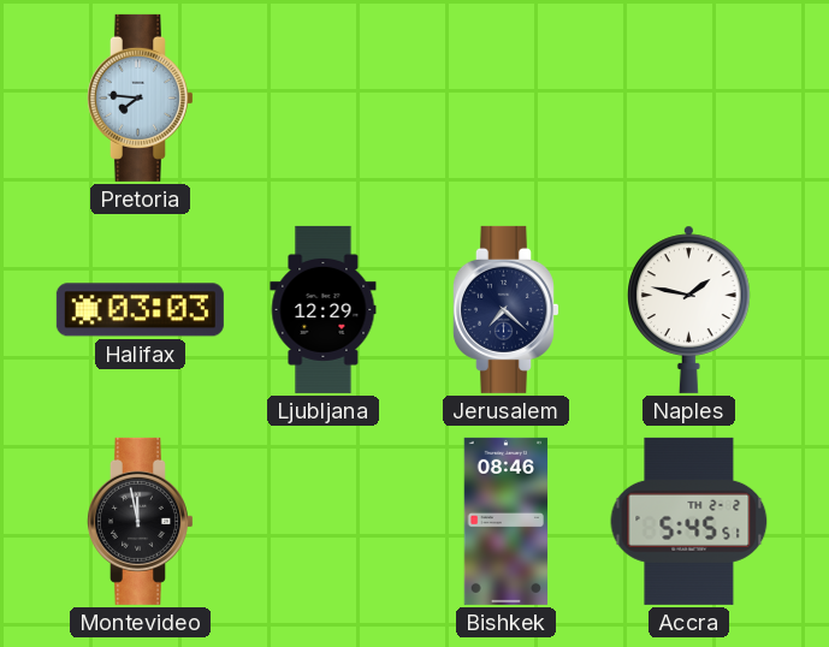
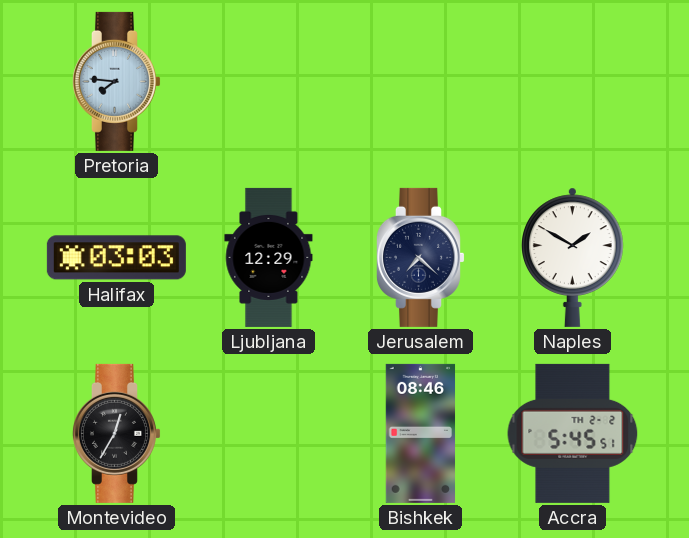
Naples: 1:47 -> 1:50
Montevideo: 11:58 -> 12:35
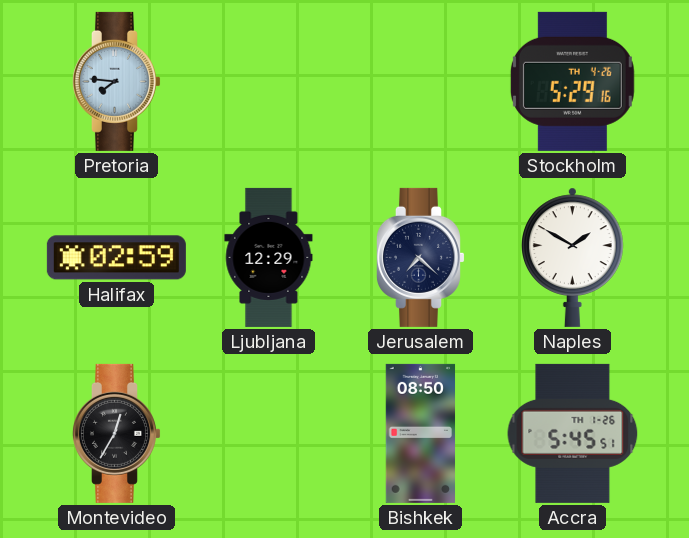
Stockholm: none -> 5:29
Halifax: 03:03 -> 02:59
Bishkek: 08:46 -> 08:50
Accra date: TH 2-2 -> TH 1-26
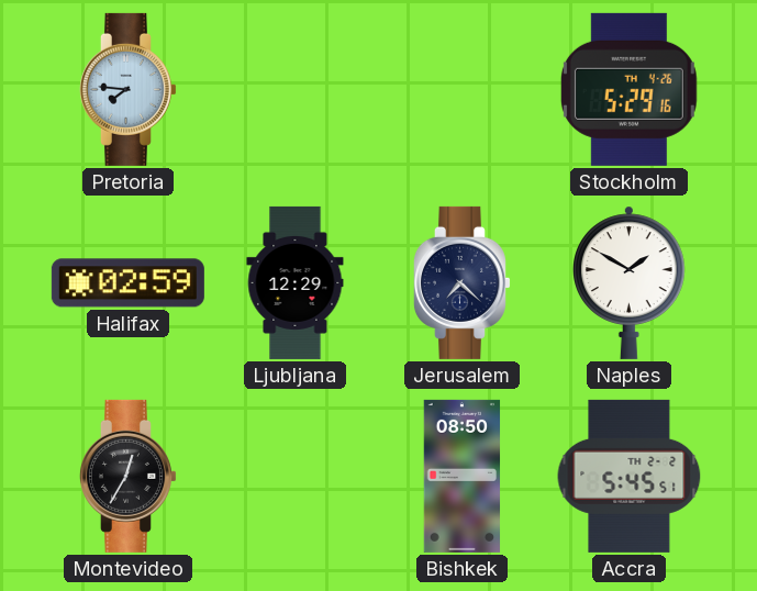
Accra date: TH 1-26 -> TH 2-2
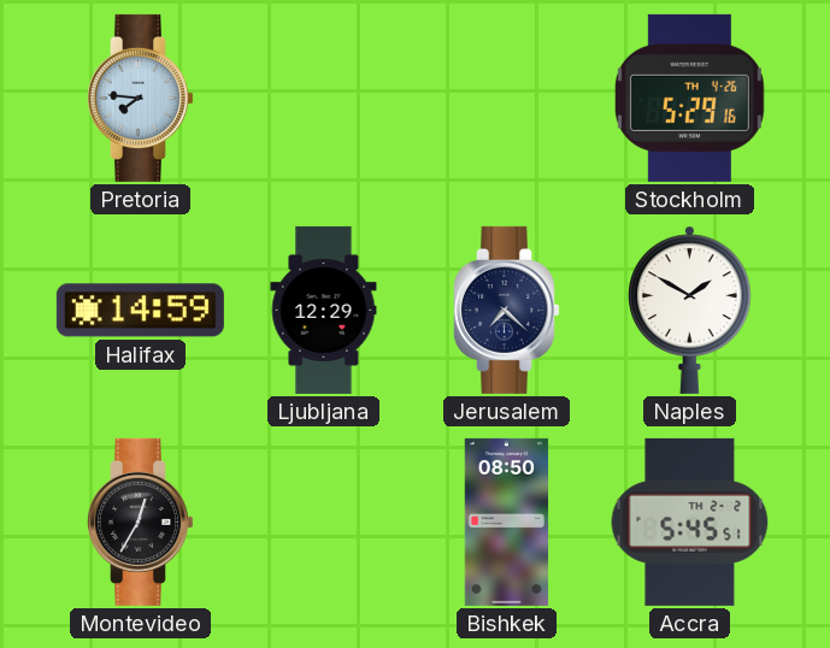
Halifax: 02:59 -> 14:59
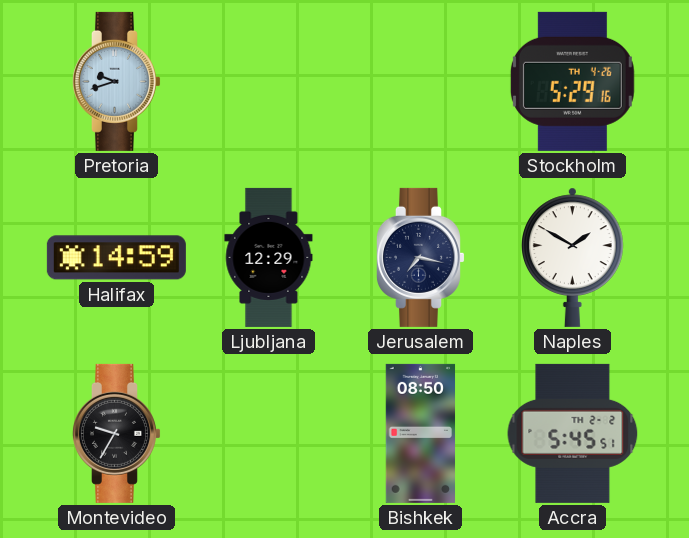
Pretoria: 7:46 -> 9:42
Jerusalem: 7:22 -> 7:17
Montevideo: 12:35 -> 9:35
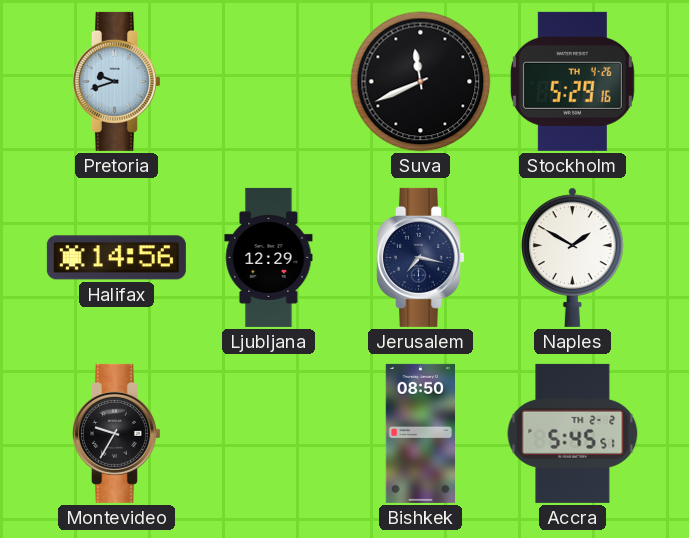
Suva: none -> 11:41
Halifax: 14:59 -> 14:56
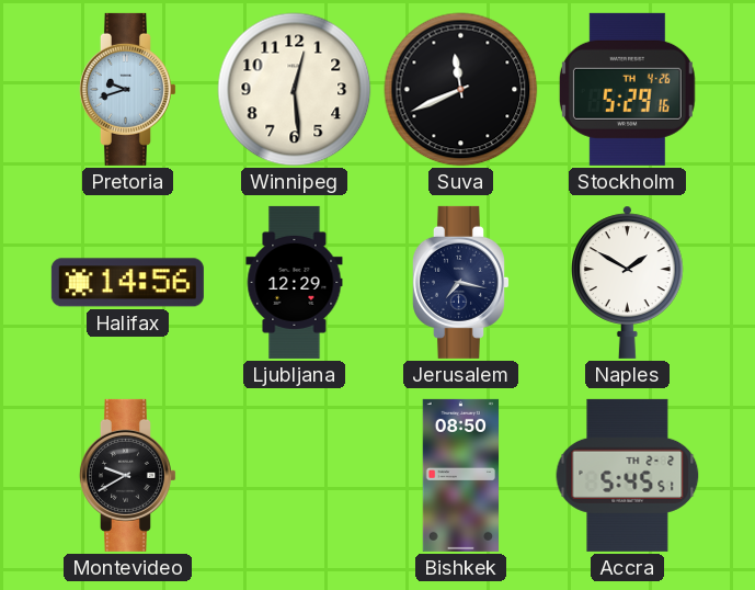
Winnipeg: none -> 12:29
Montevideo: 9:35 -> 9:40
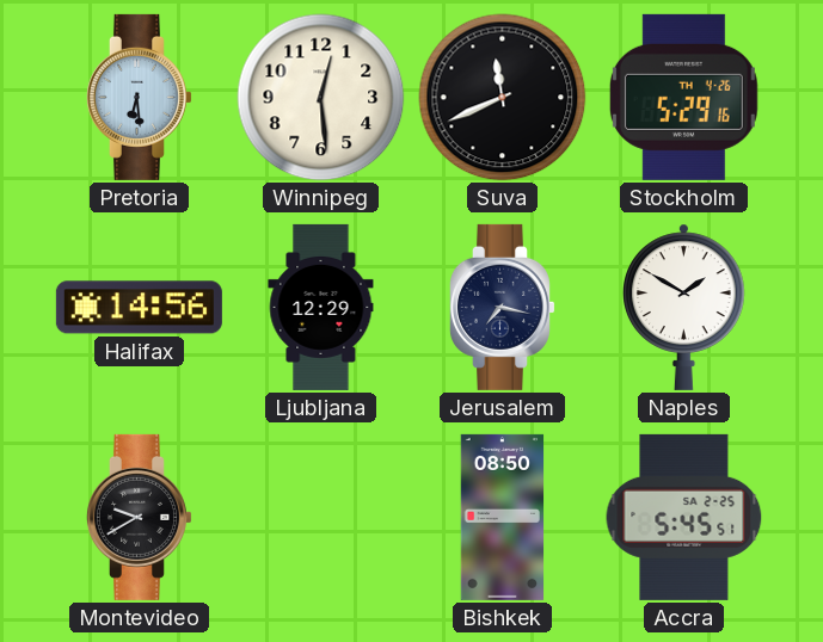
Pretoria: 9:42 -> 6:29
Accra date: TH 2-2 -> SA 2-25
